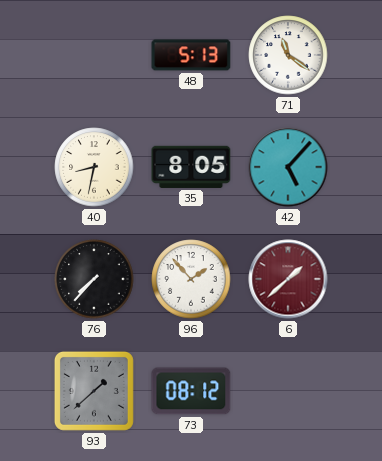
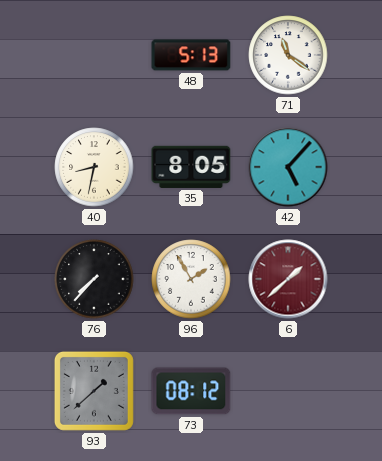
96: 1:53 -> 1:55
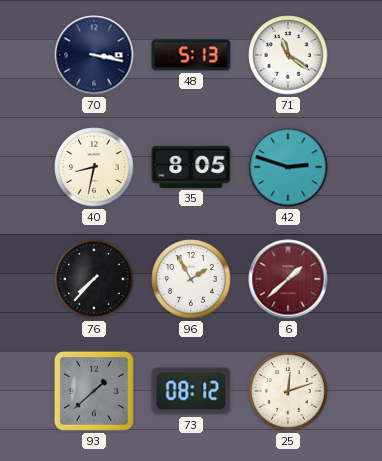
70: none -> 3:17
42: 5:07 -> 2:48
25: none -> 12:12
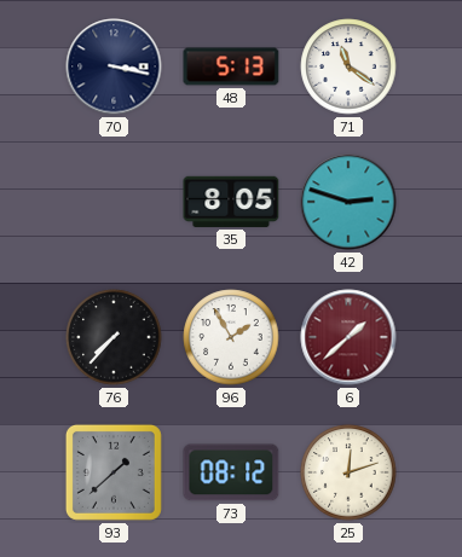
40: 8:32 -> none
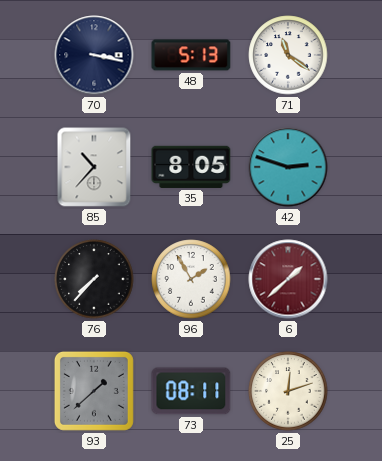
85: none -> 10:37
73: 08:12 -> 08:11
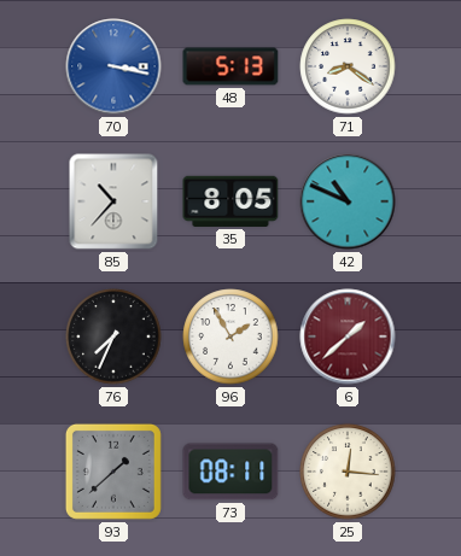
70 dial: navy -> blue
71: 11:21 -> 8:21
42: 2:48 -> 10:49
76: 7:37 -> 7:34
25: 12:12 -> 12:16
